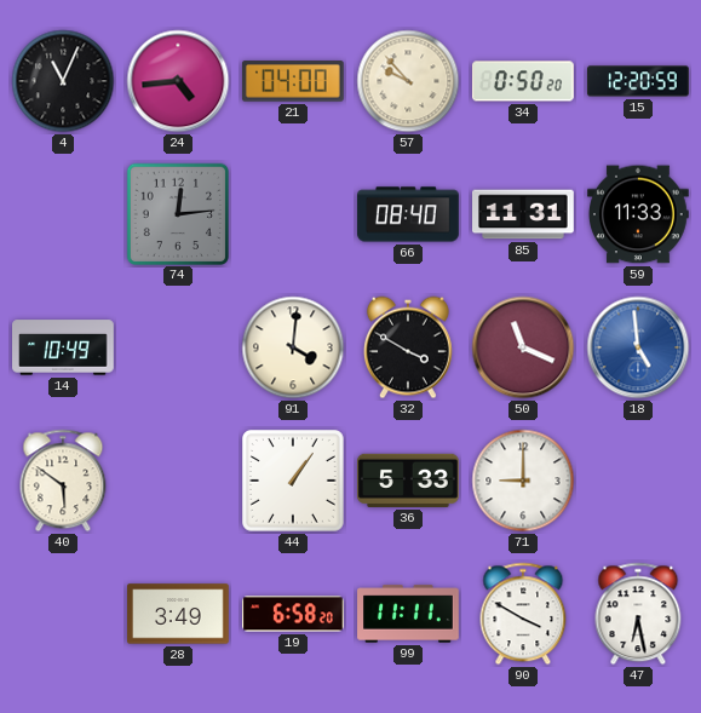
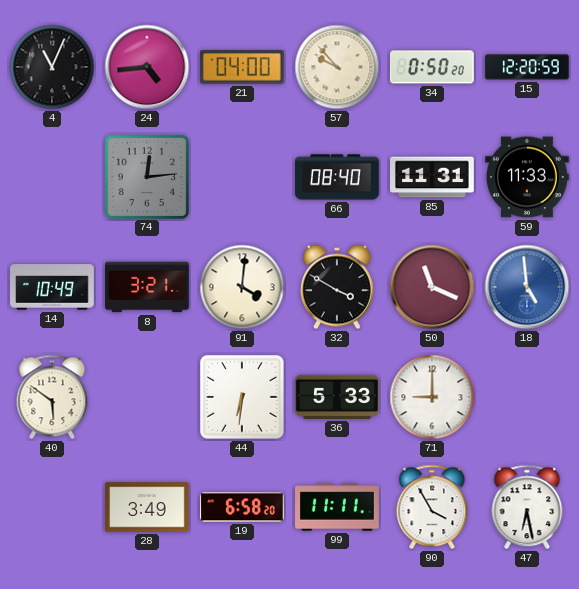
8: none -> 3:21
44: 1:06 -> 6:31
90: 3:50 -> 3:55
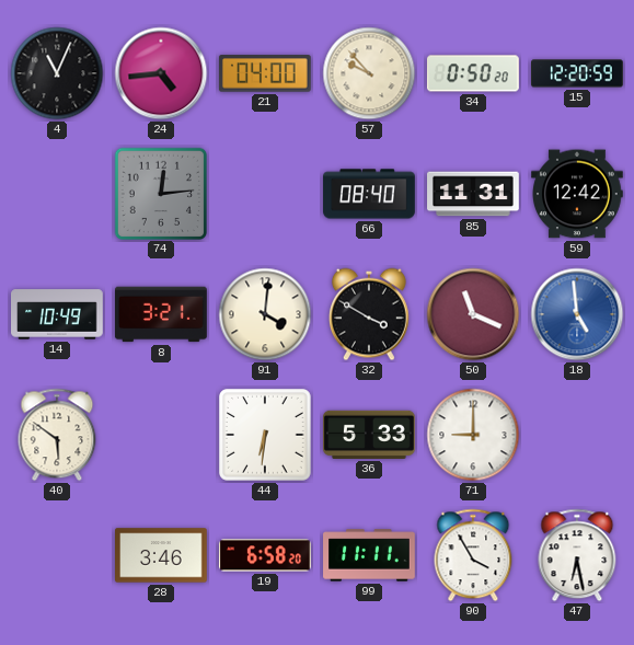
59: 11:33 -> 12:42
28: 3:49 -> 3:46
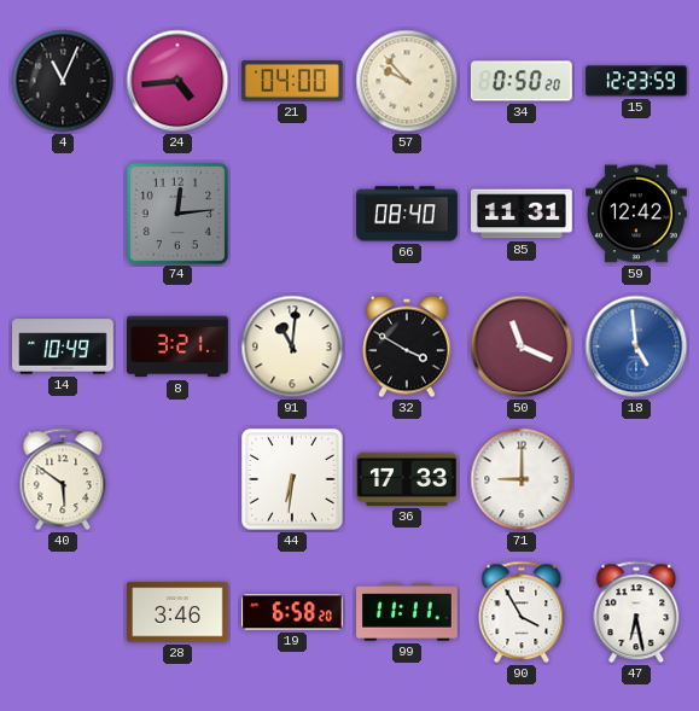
15: 12:20 -> 12:23
91: 4:01 -> 11:01
36: 5:33 -> 17:33
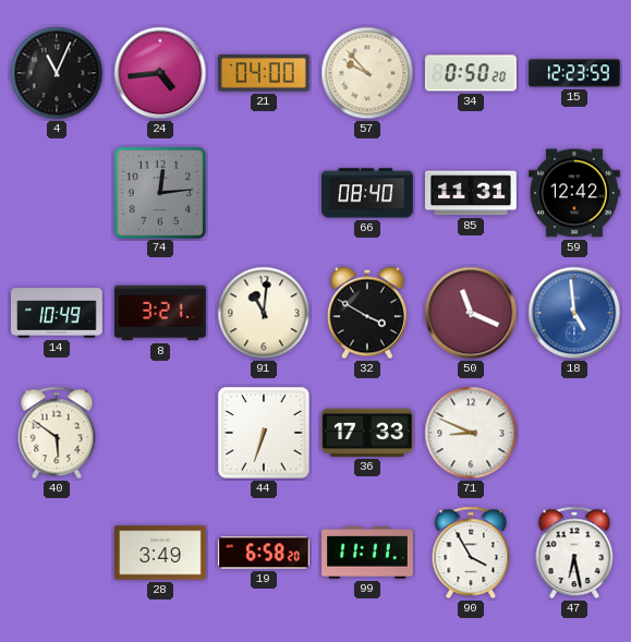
44: 6:31 -> 6:33
71: 9:00 -> 8:49
28: 3:46 -> 3:49
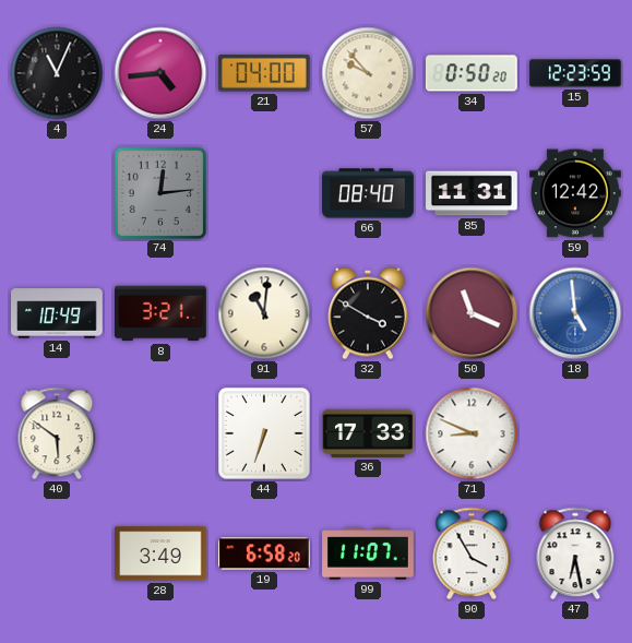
99: 11:11 -> 11:07
